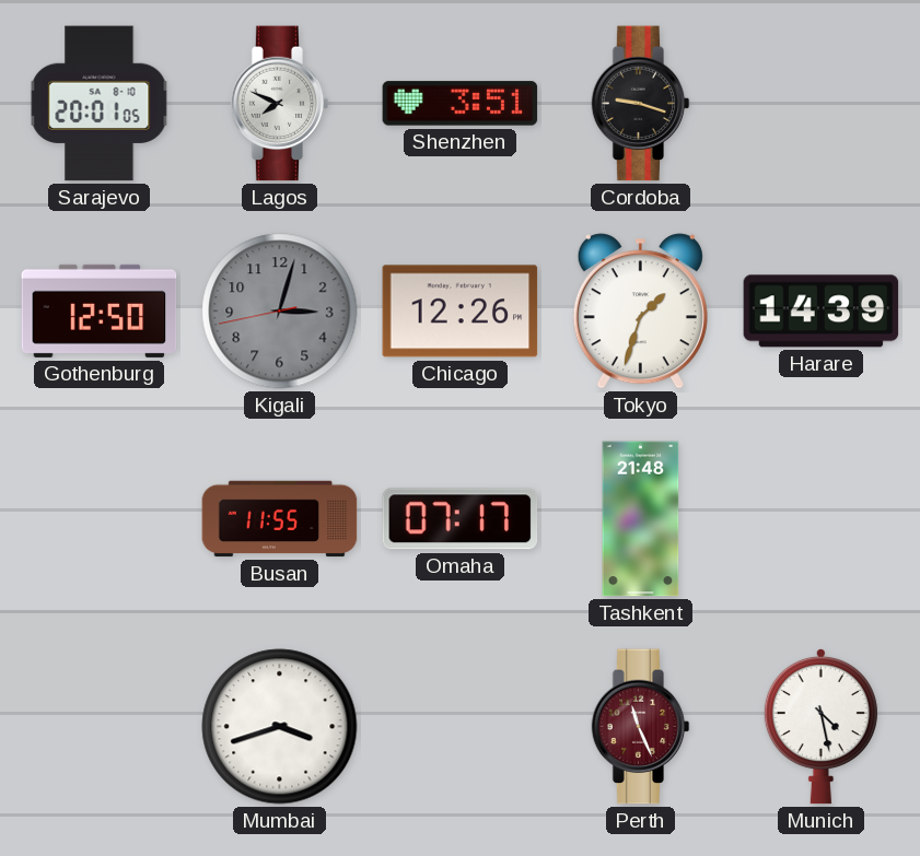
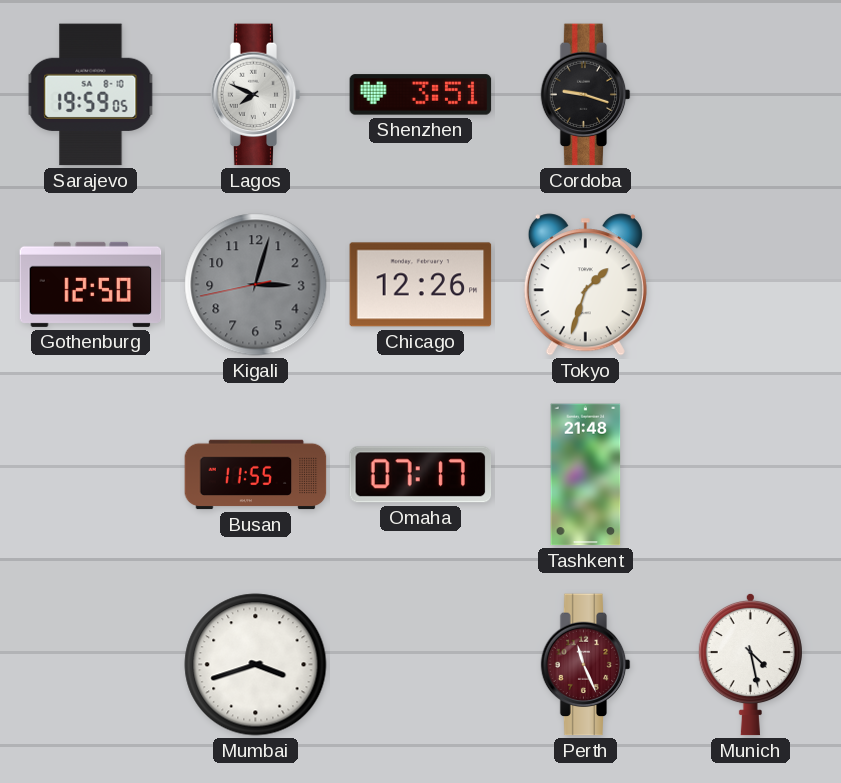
Sarajevo: 20:01 -> 19:59
Harare: 14:39 -> none
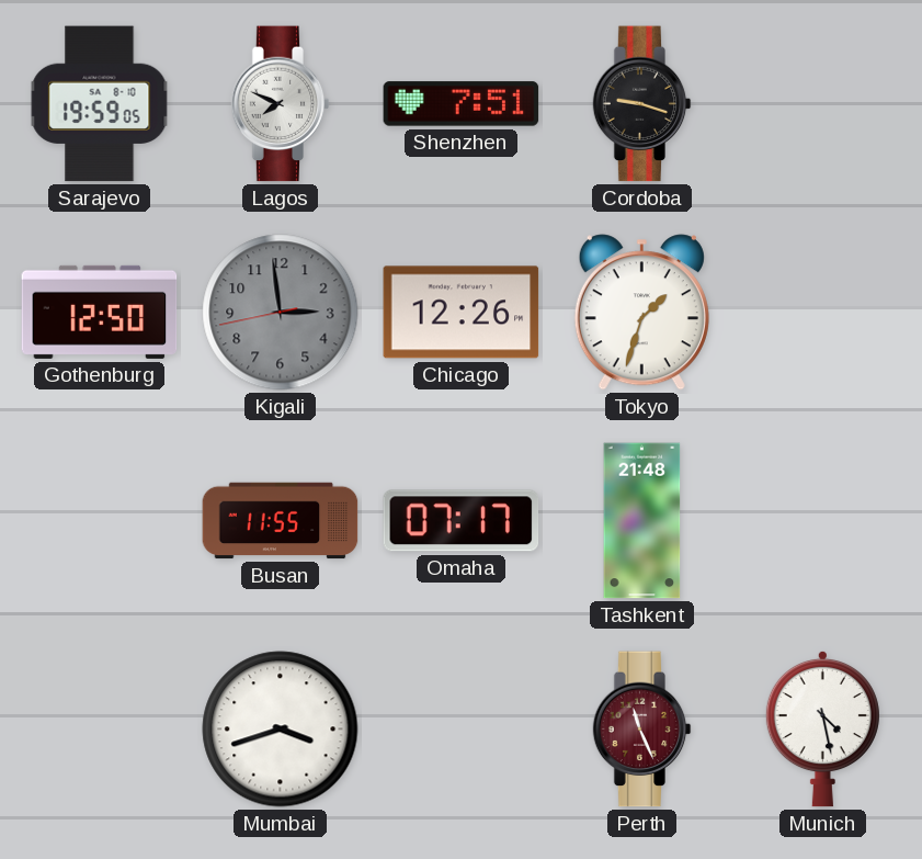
Shenzhen: 3:51 -> 7:51
Kigali: 3:02 -> 2:58
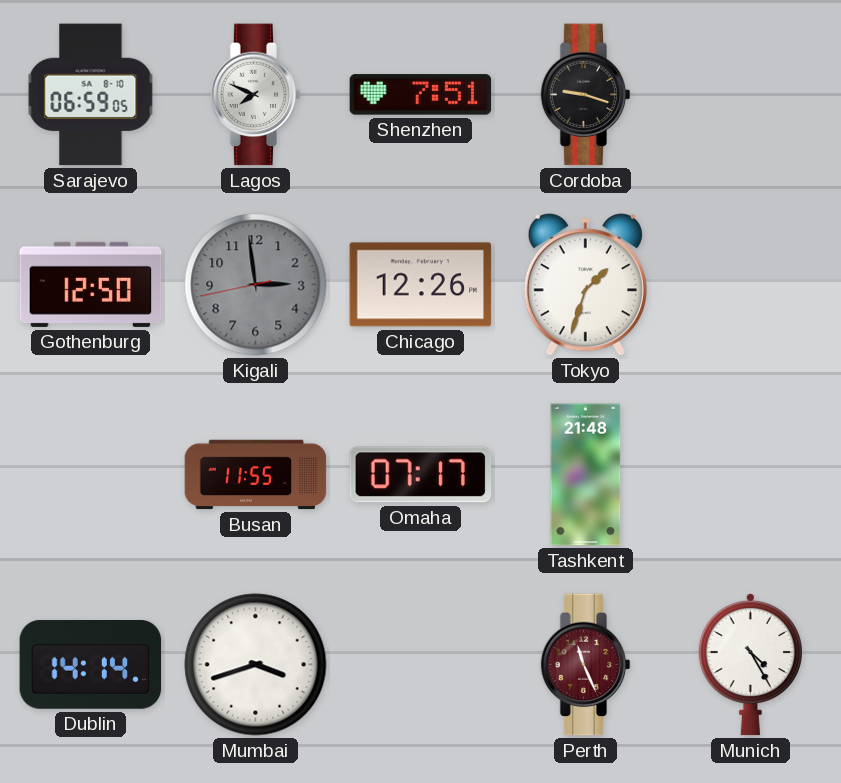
Sarajevo: 19:59 -> 06:59
Dublin: none -> 14:14
Munich: 4:28 -> 4:25
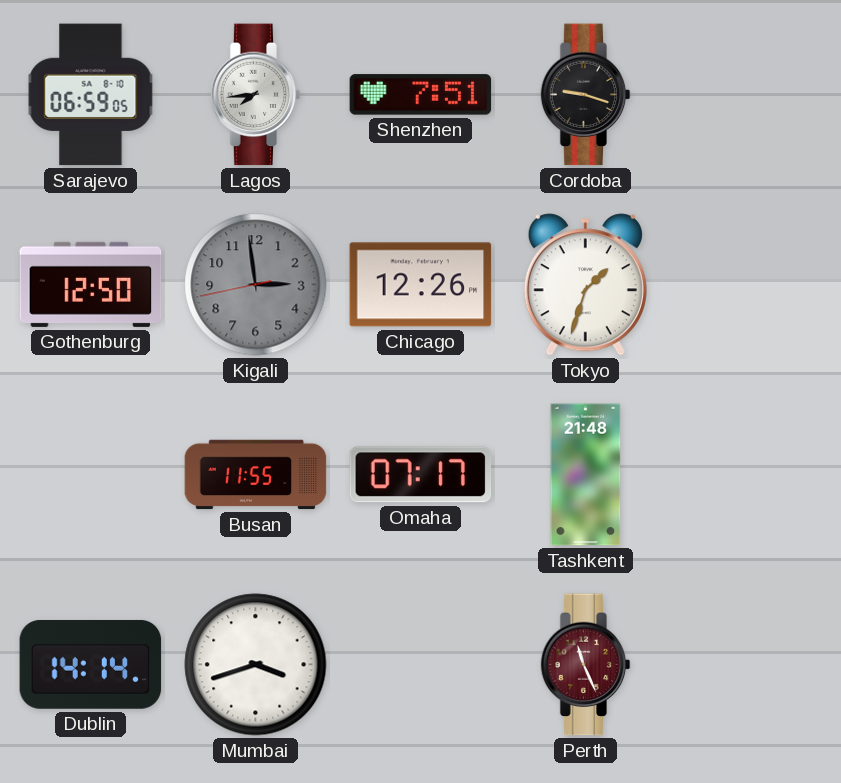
Lagos: 7:49 -> 7:44
Munich: 4:25 -> none
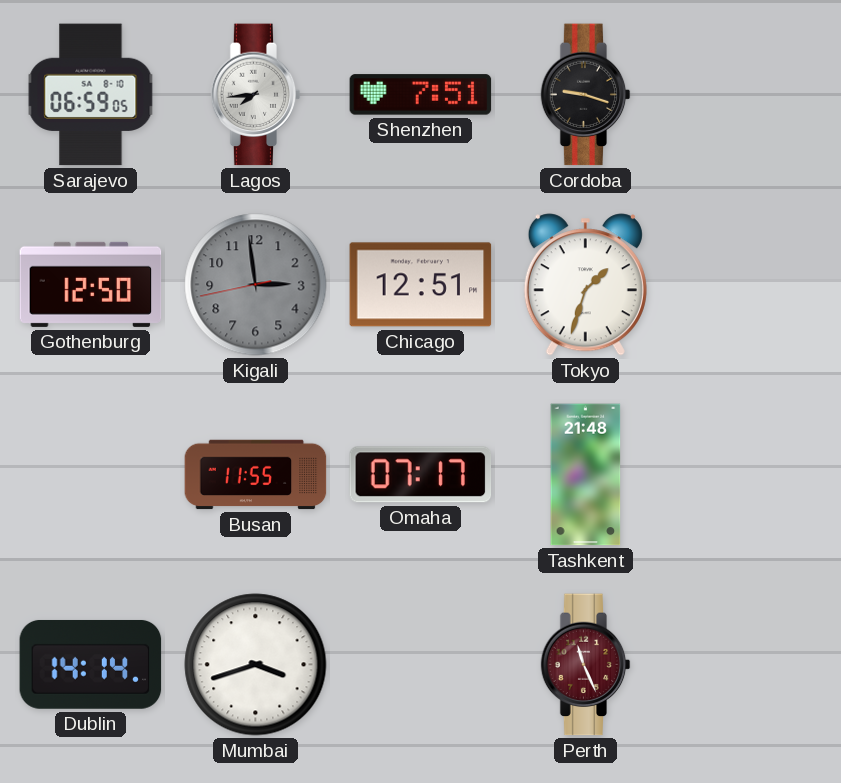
Chicago: 12:26 -> 12:51
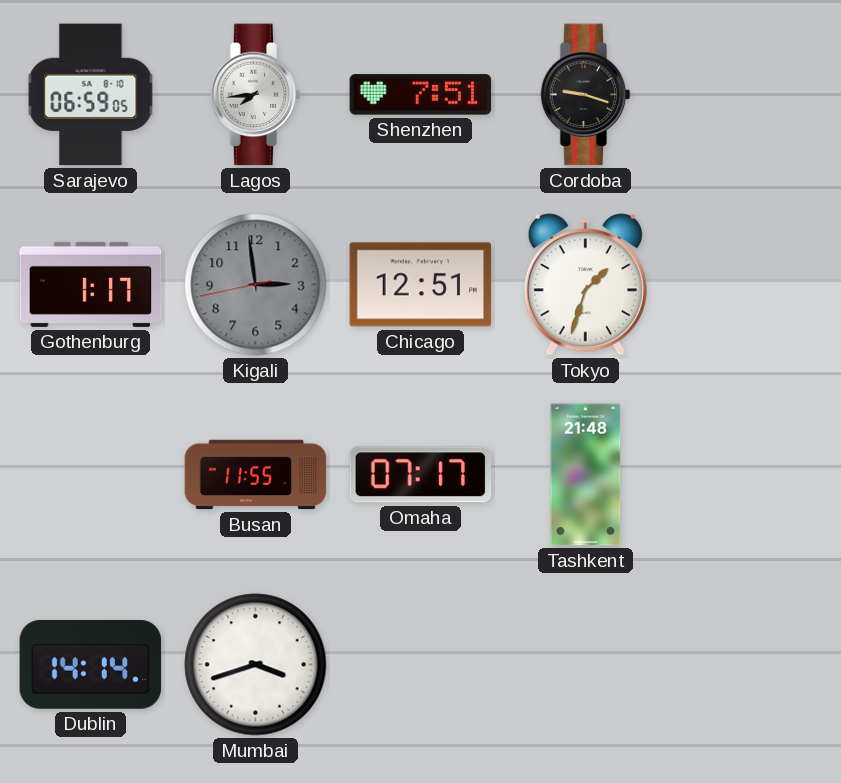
Gothenburg: 12:50 -> 1:17
Perth: 11:26 -> none
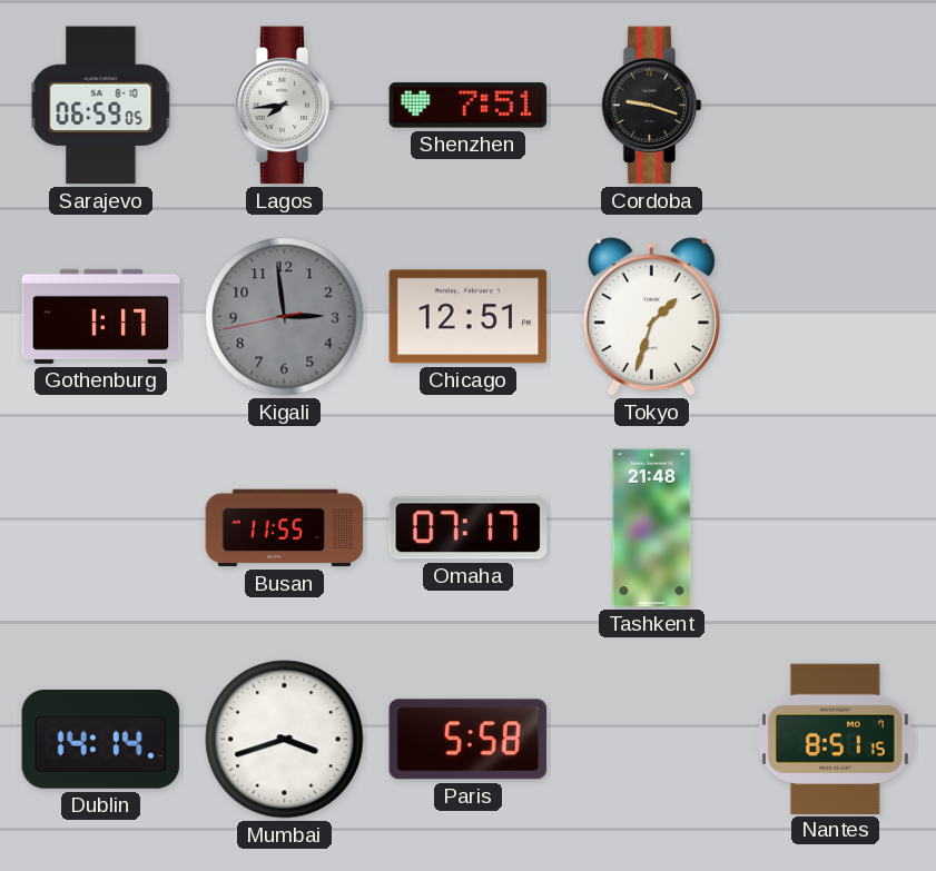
Paris: none -> 5:58
Nantes: none -> 8:51
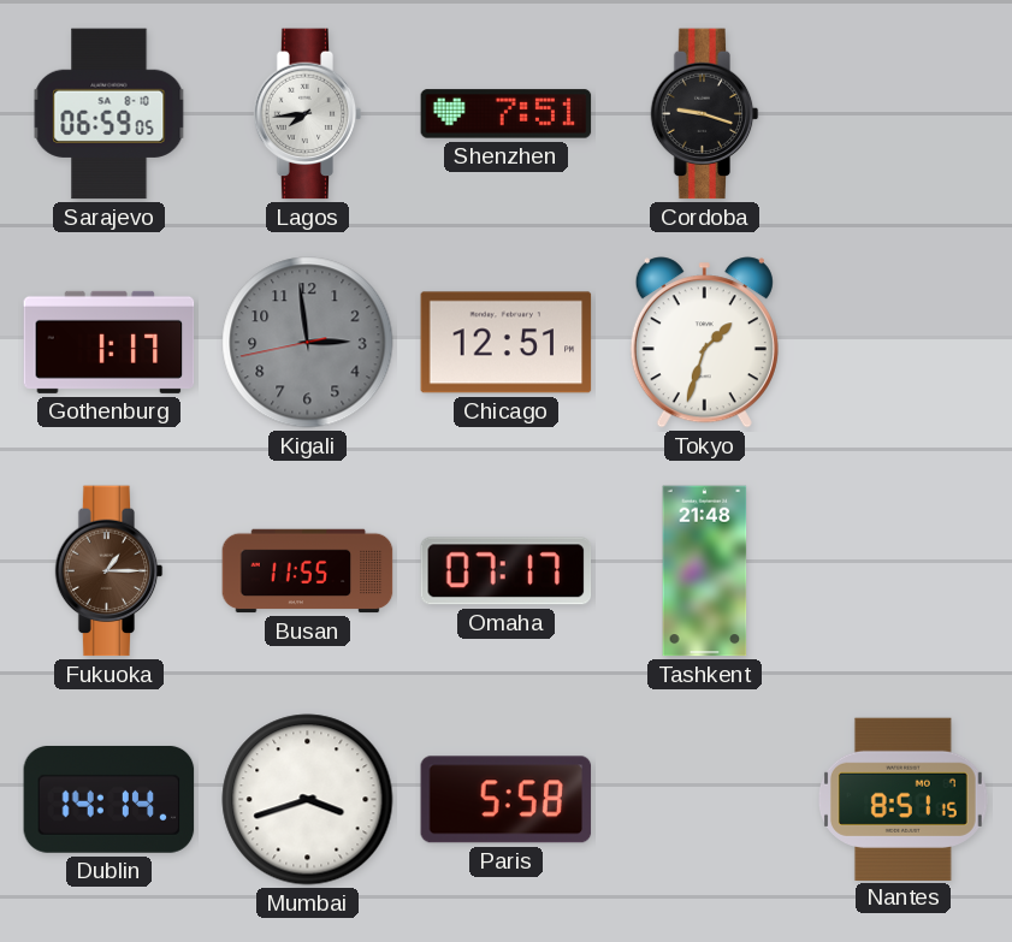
Fukuoka: none -> 1:15
